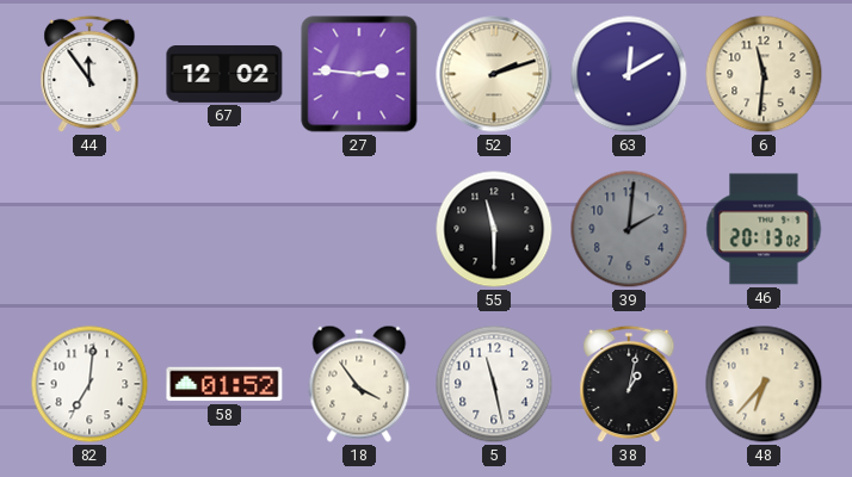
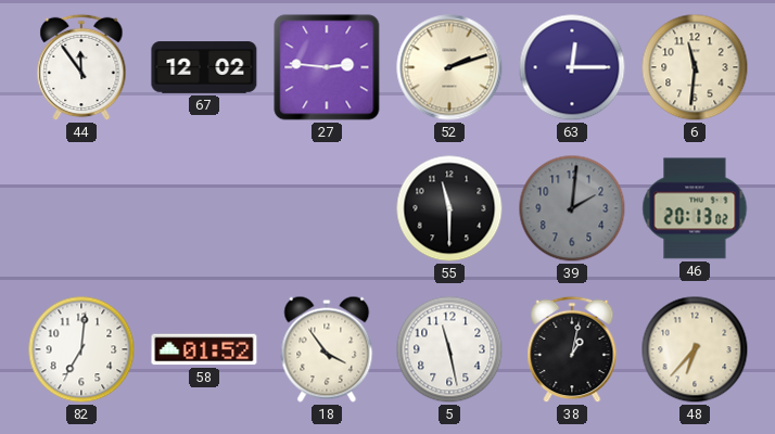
63: 12:10 -> 12:15
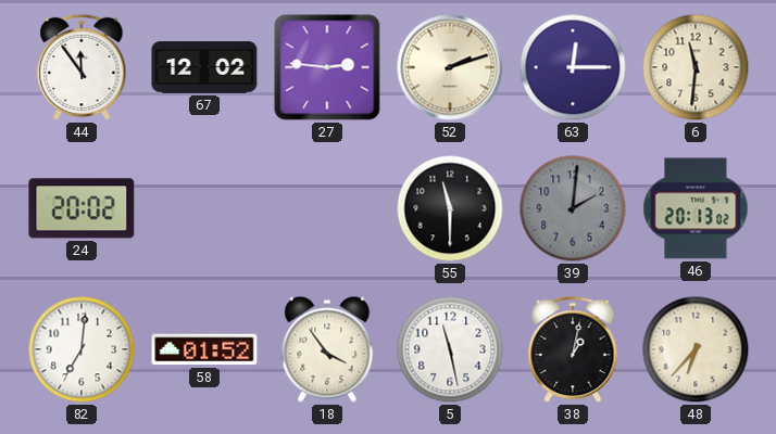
24: none -> 20:02
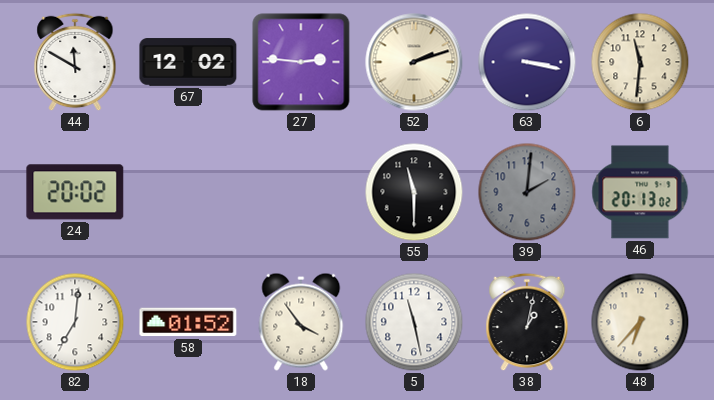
44: 11:54 -> 11:50
63: 12:15 -> 3:17
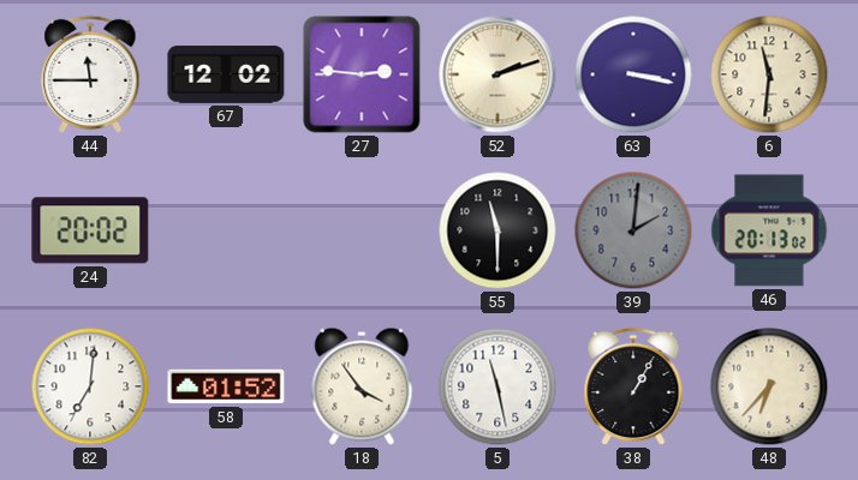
44: 11:50 -> 11:45
38: 1:02 -> 1:05
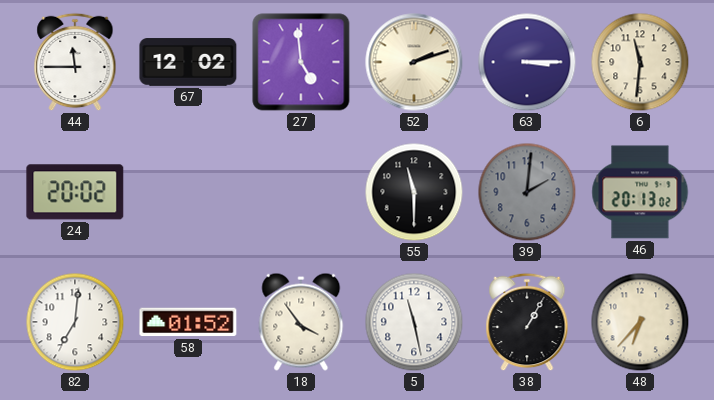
27: 2:46 -> 4:59
63: 3:17 -> 3:15
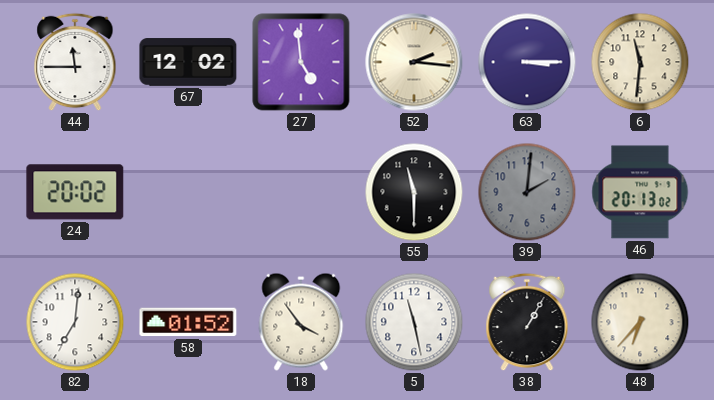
52: 2:12 -> 2:16
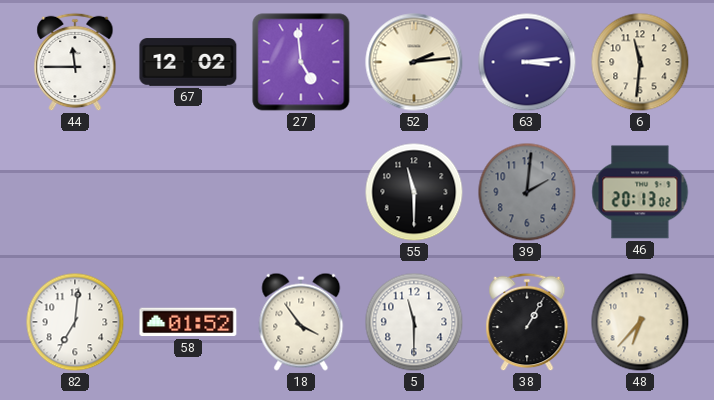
52: 2:16 -> 2:14
63: 3:15 -> 3:14
24: 20:02 -> none
5: 11:28 -> 11:30
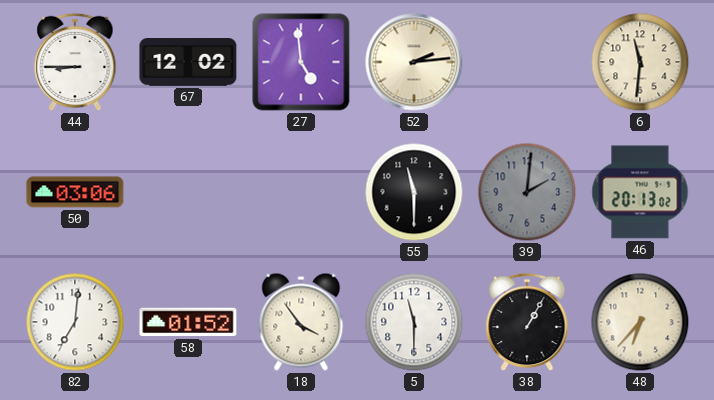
44: 11:45 -> 8:45
63: 3:14 -> none
50: none -> 03:06
